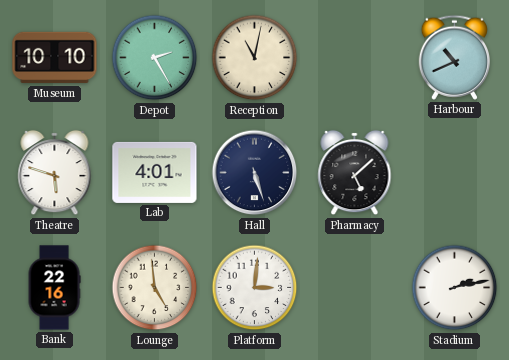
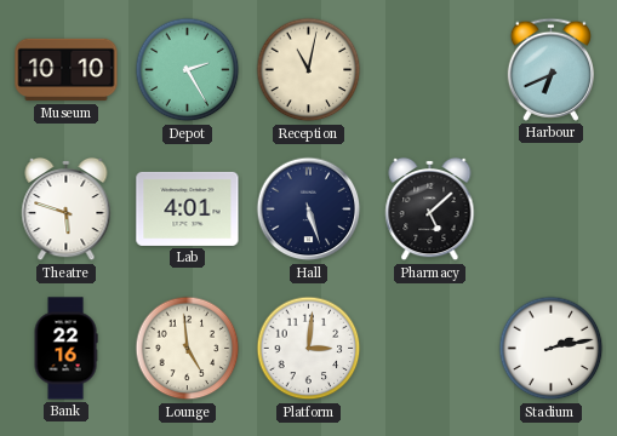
Harbour: 10:41 -> 6:41
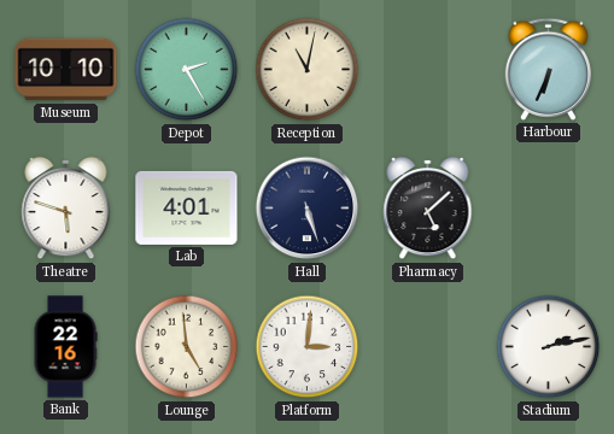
Harbour: 6:41 -> 6:34
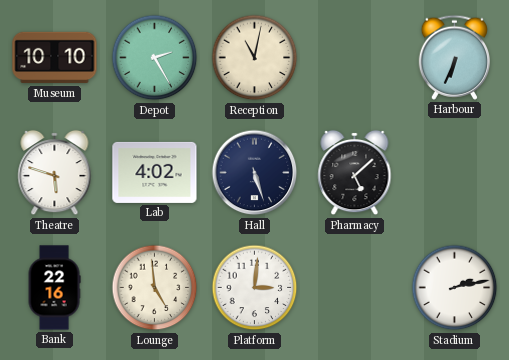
Lab: 4:01 -> 4:02
